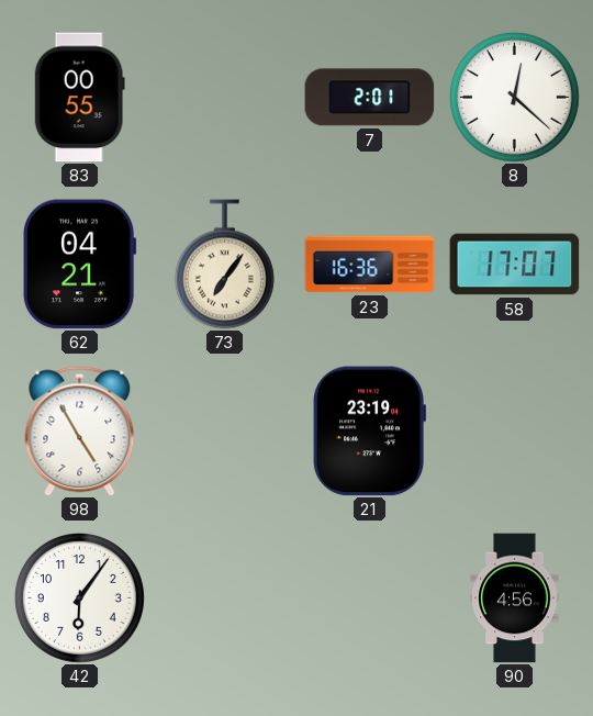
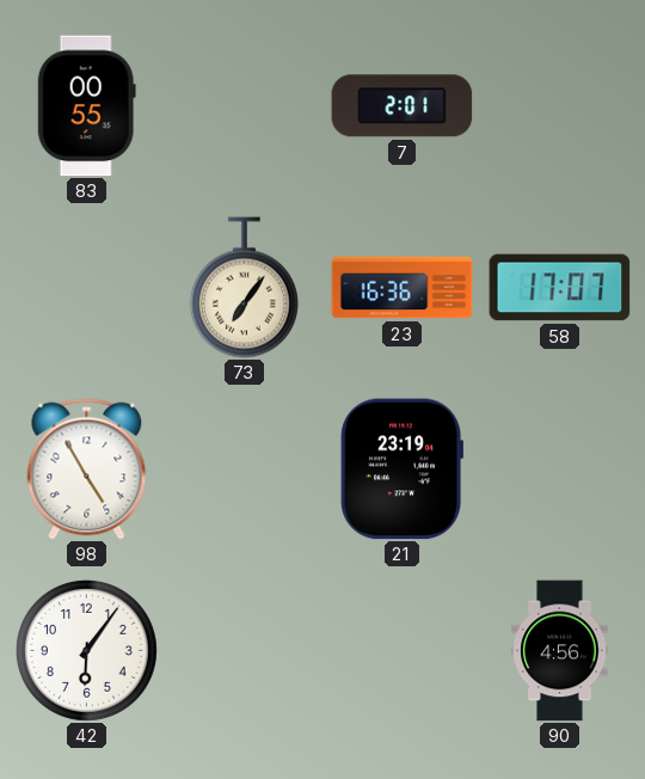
8: 12:22 -> none
62: 04:21 -> none
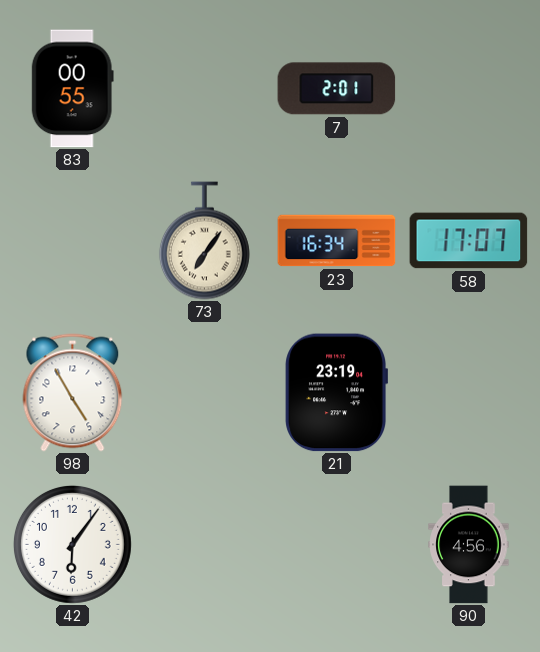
23: 16:36 -> 16:34
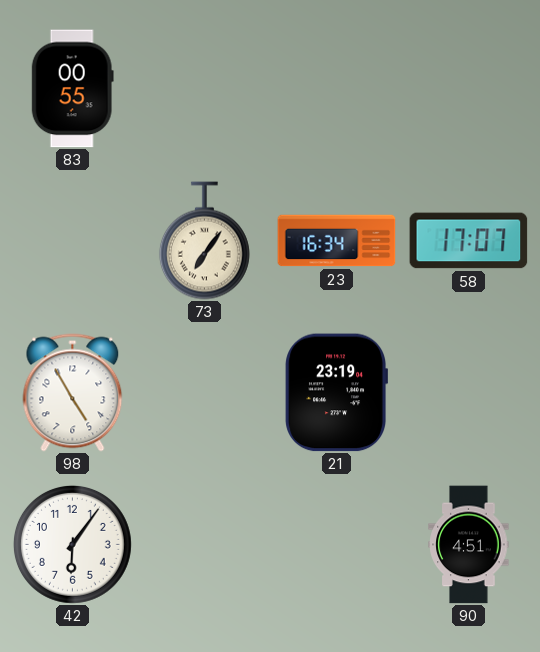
7: 2:01 -> none
90: 4:56 -> 4:51
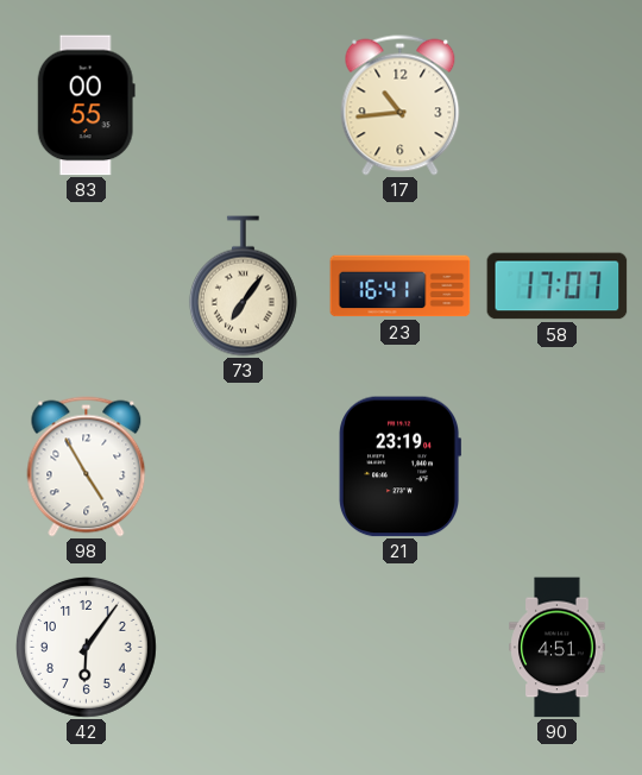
17: none -> 10:44
23: 16:34 -> 16:41
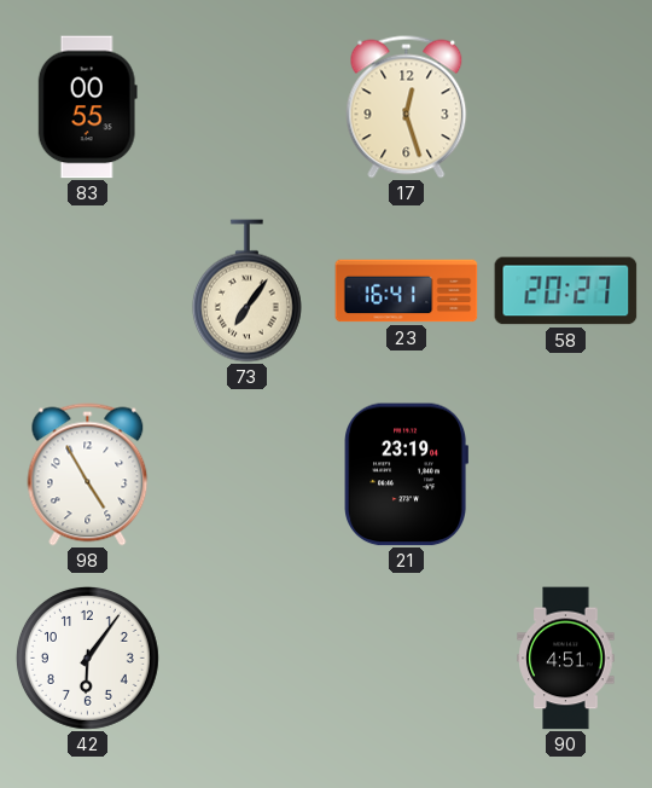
17: 10:44 -> 12:27
58: 17:07 -> 20:27
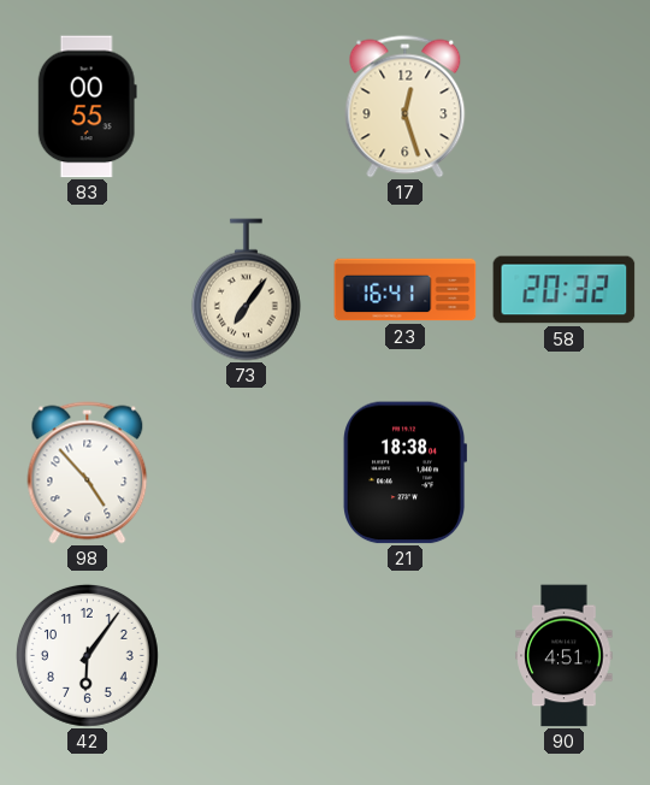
58: 20:27 -> 20:32
98: 4:55 -> 4:53
21: 23:19 -> 18:38
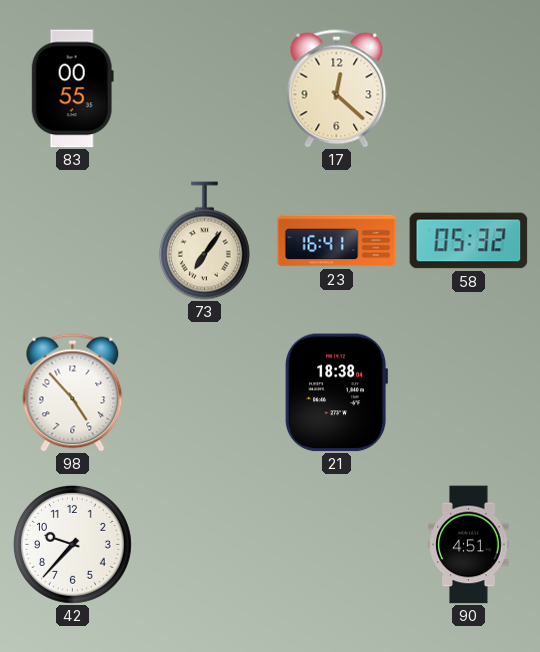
17: 12:27 -> 12:22
58: 20:32 -> 05:32
42: 6:06 -> 9:37
